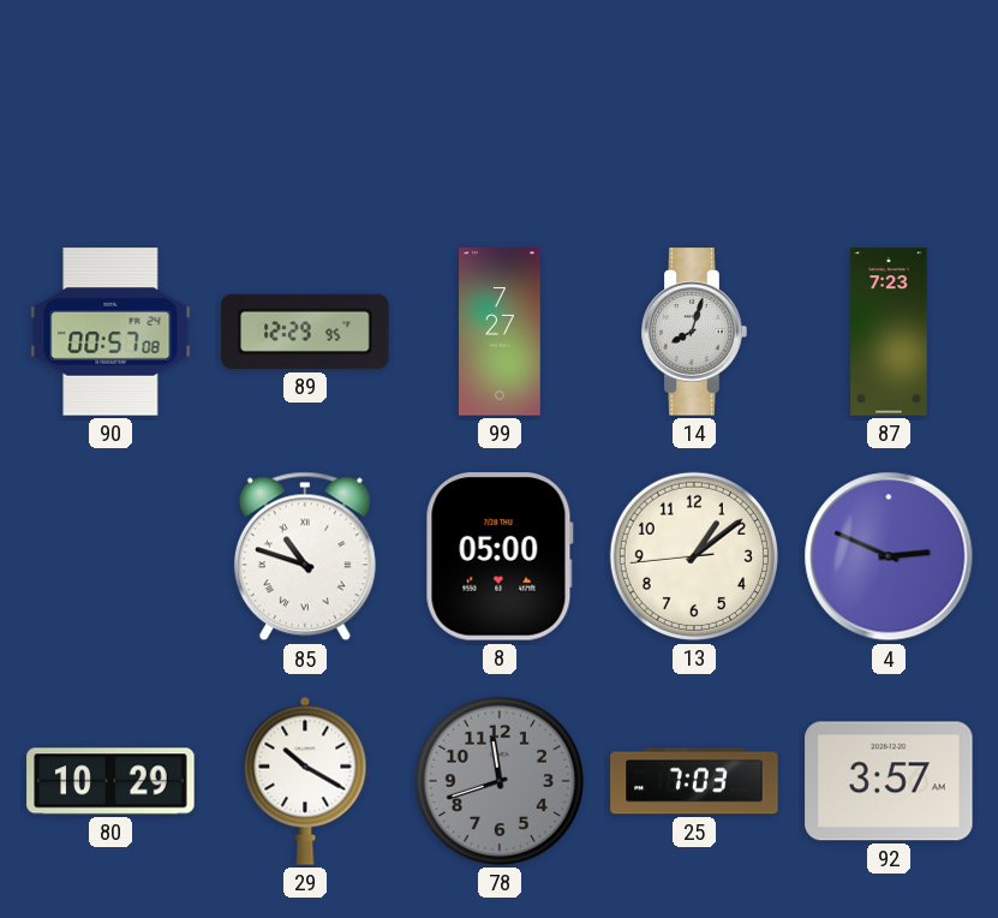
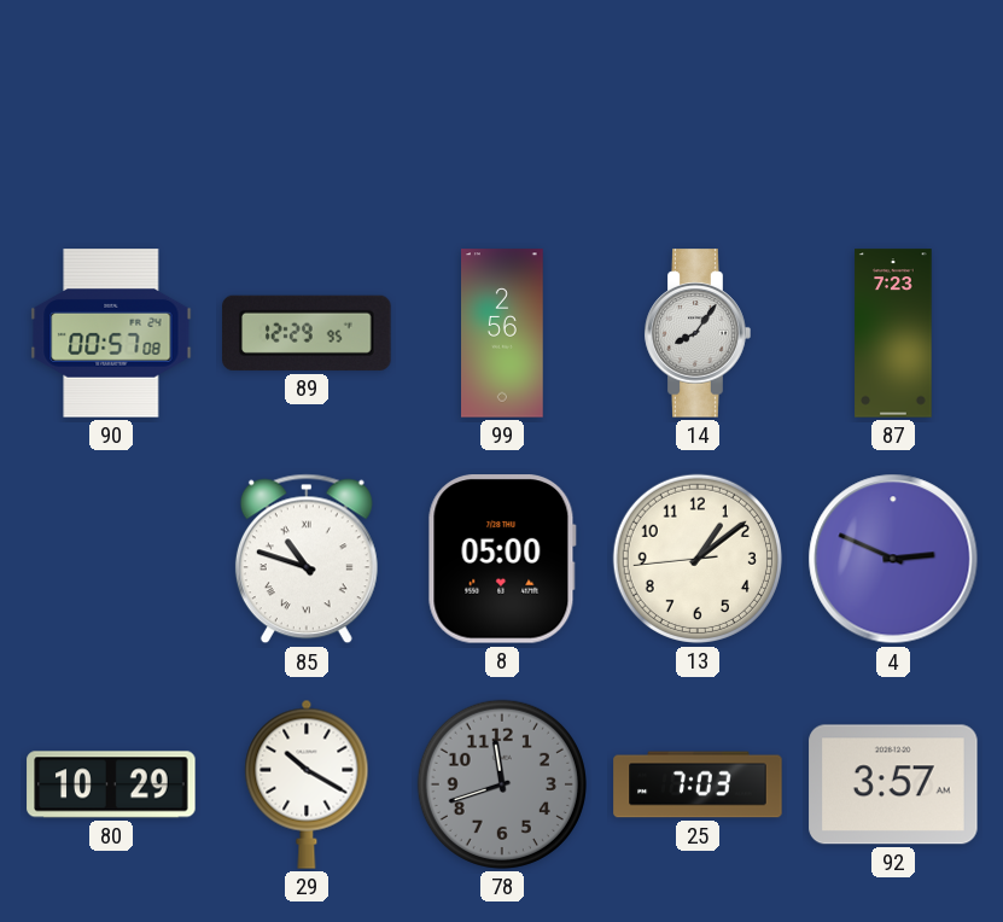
99: 7:27 -> 2:56
14: 8:03 -> 8:06
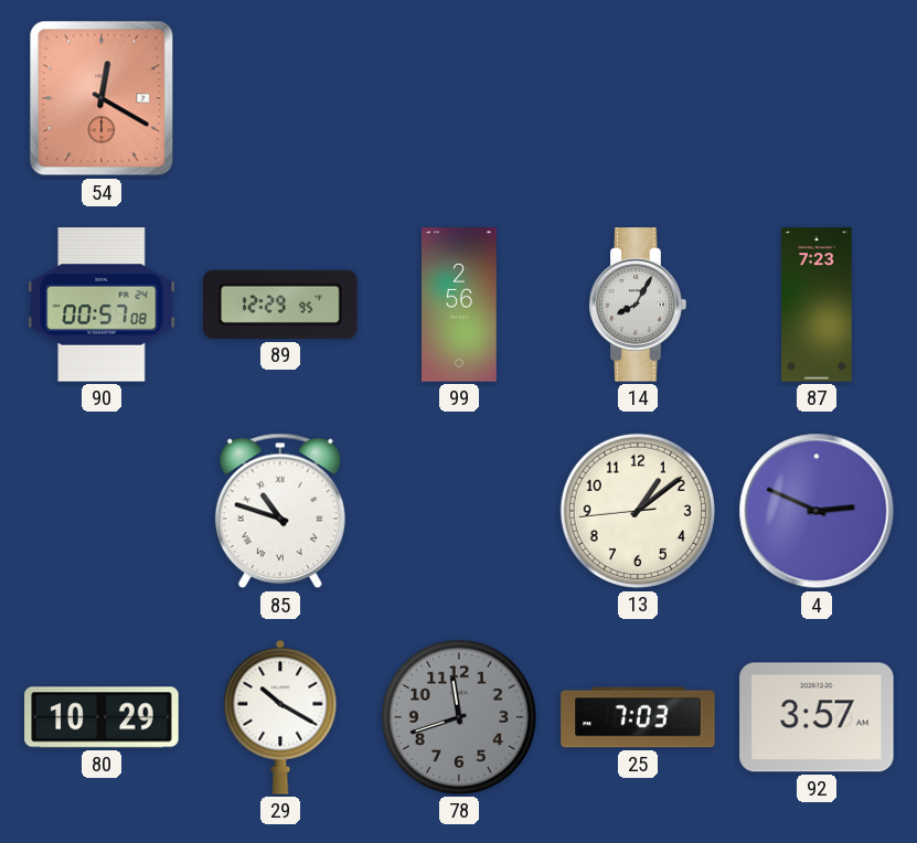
54: none -> 12:20
14: 8:06 -> 8:05
8: 05:00 -> none
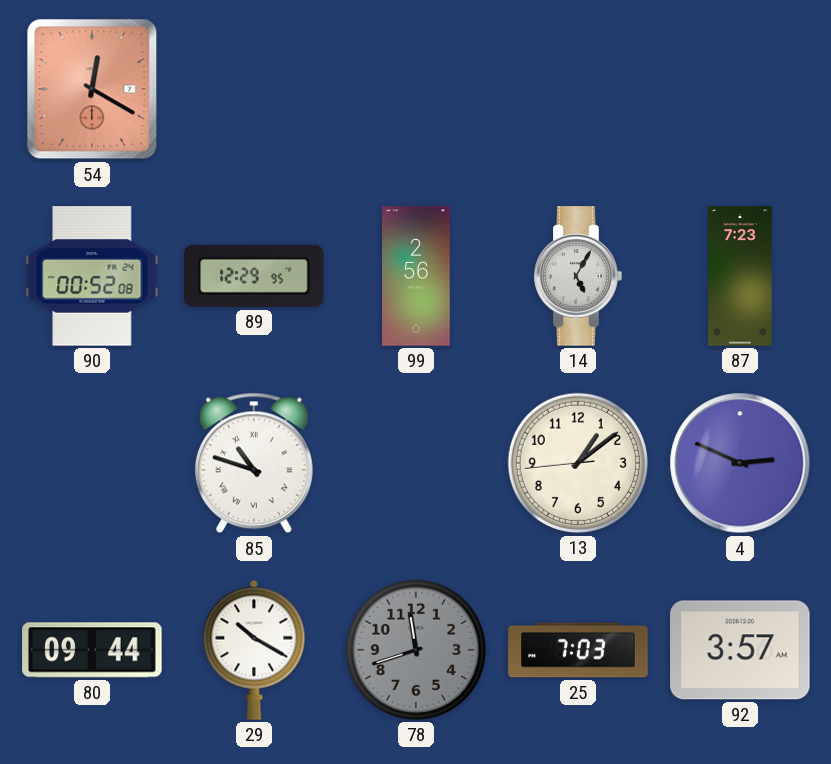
90: 00:57 -> 00:52
14: 8:05 -> 5:05
80: 10:29 -> 09:44
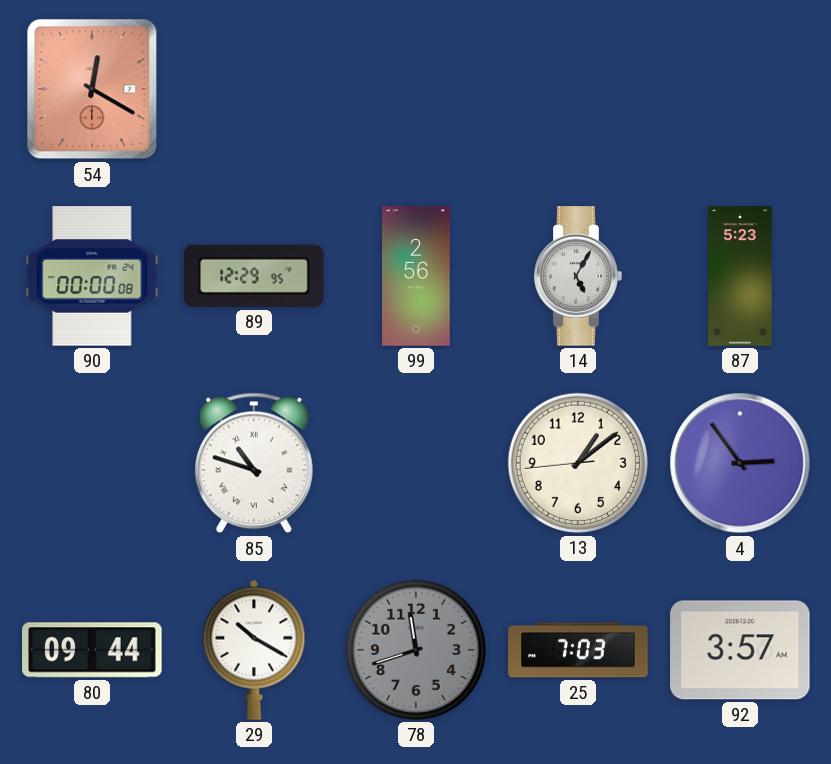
90: 00:52 -> 00:00
87: 7:23 -> 5:23
4: 2:49 -> 2:54
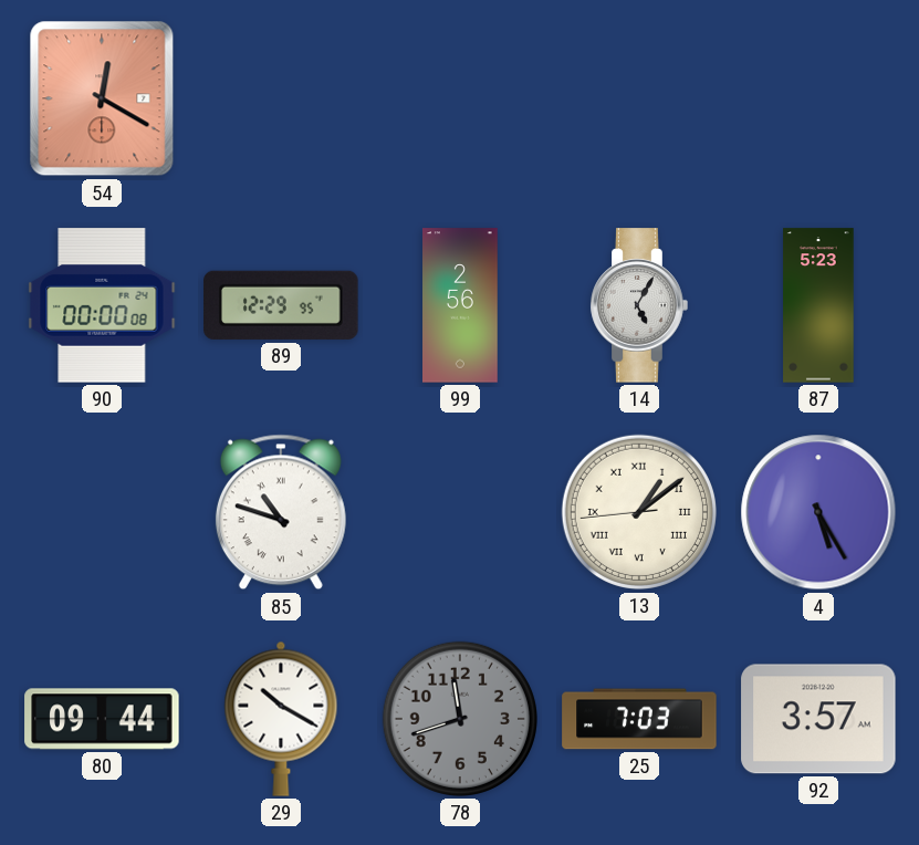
13 numerals: Arabic -> Roman
4: 2:54 -> 5:25
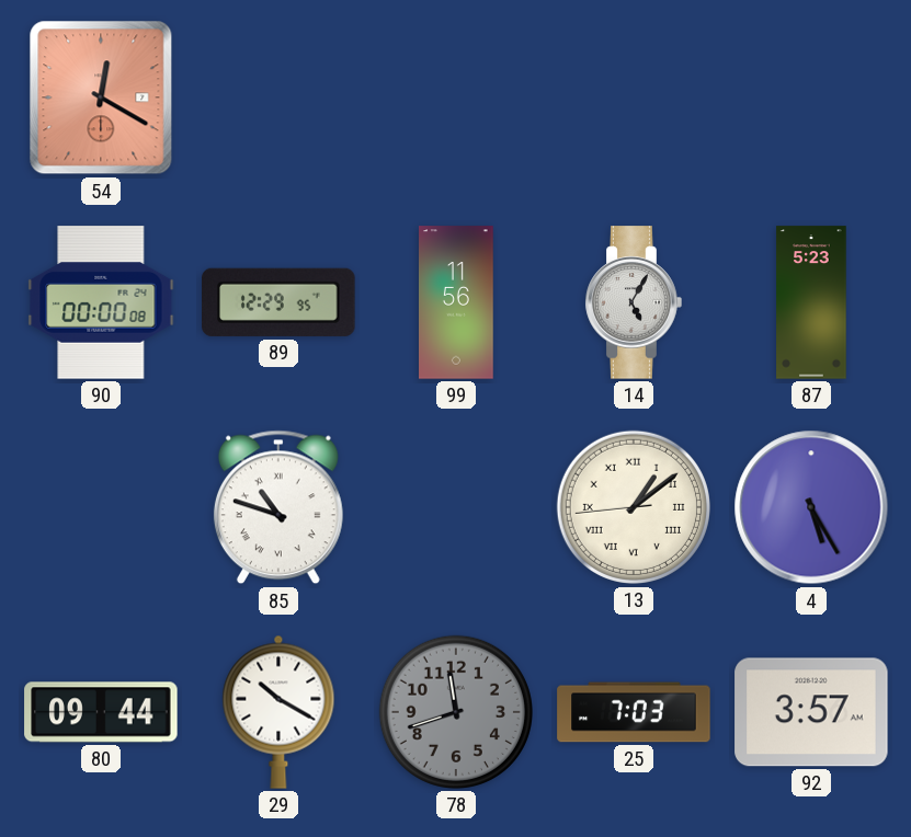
99: 2:56 -> 11:56
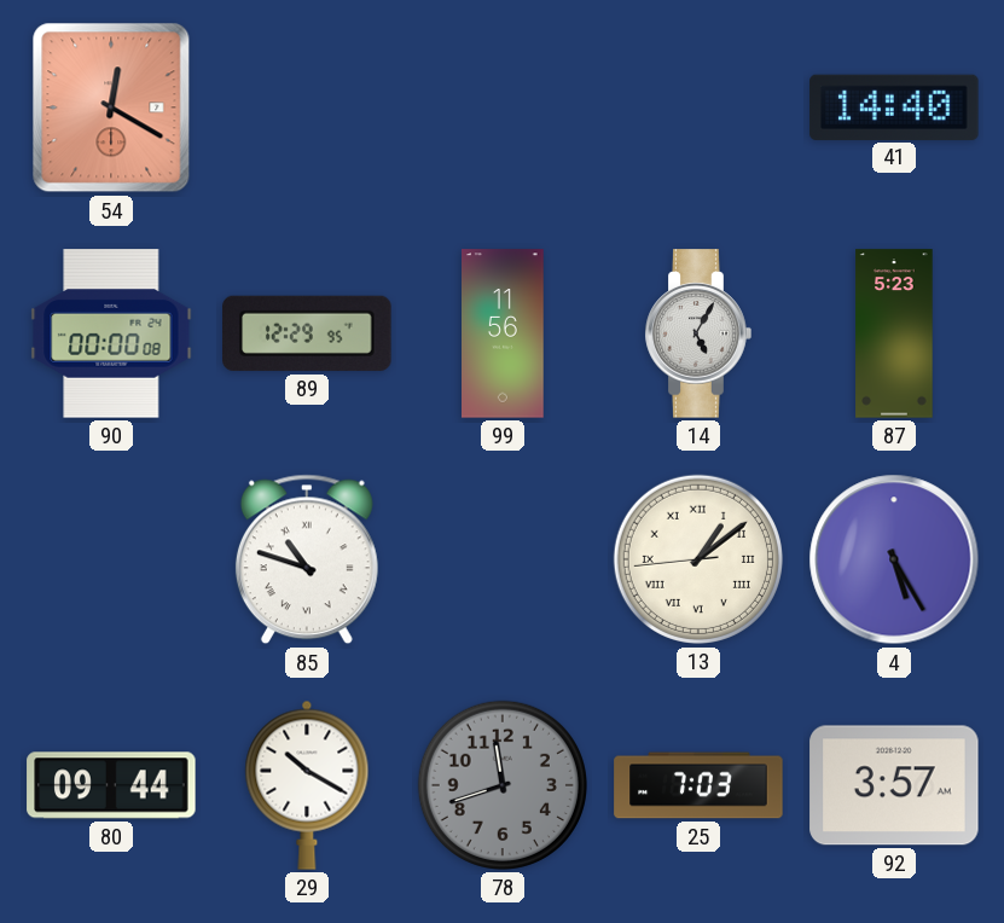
41: none -> 14:40
